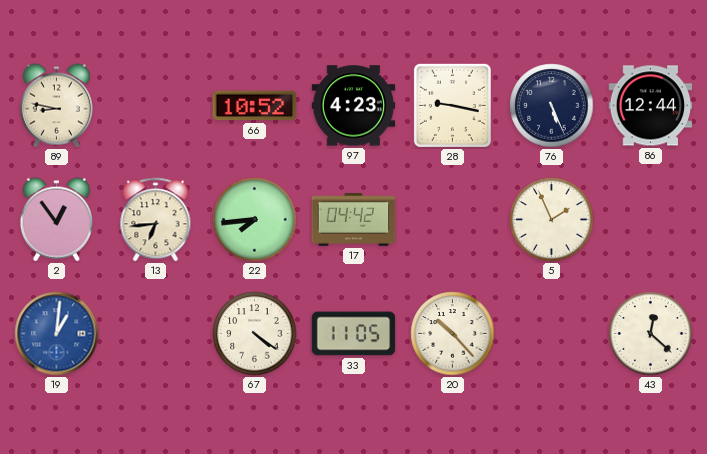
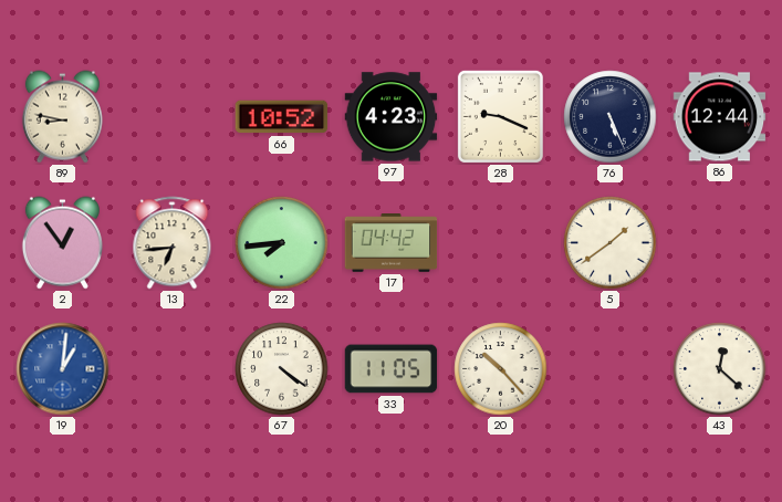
28: 9:17 -> 9:19
5: 1:56 -> 1:39
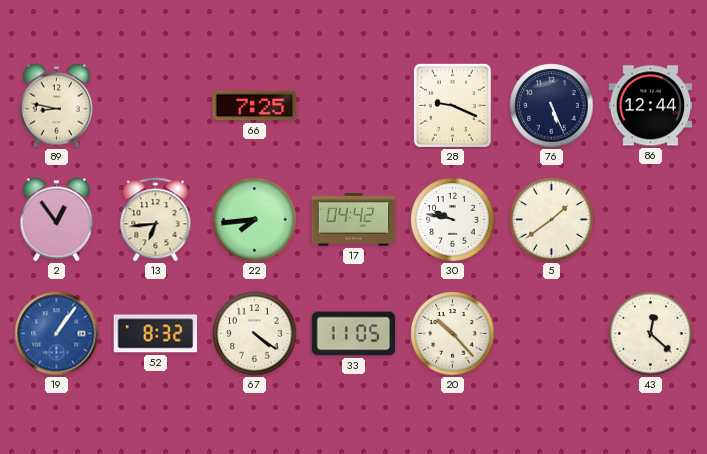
66: 10:52 -> 7:25
97: 4:23 -> none
30: none -> 9:47
19: 1:01 -> 1:06
52: none -> 8:32
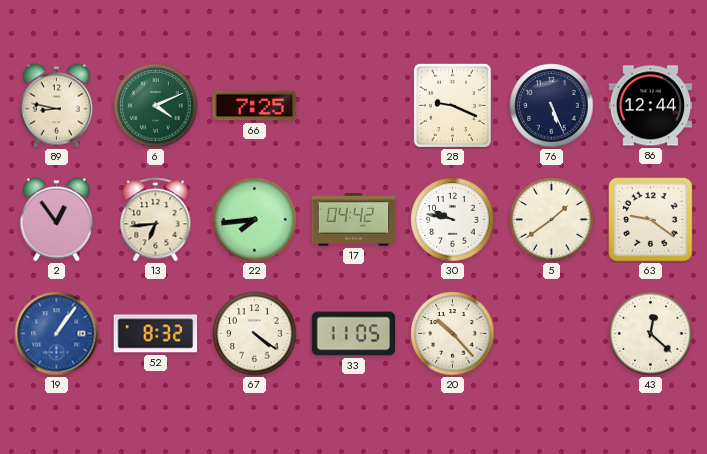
6: none -> 4:11
63: none -> 9:21
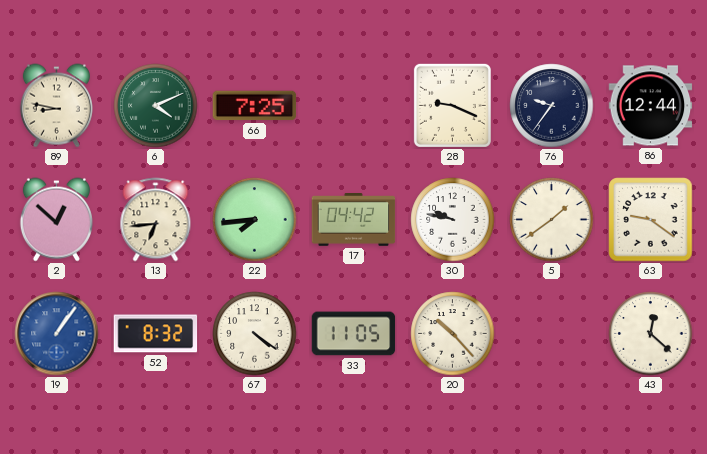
76: 5:26 -> 9:36
2: 12:54 -> 12:52
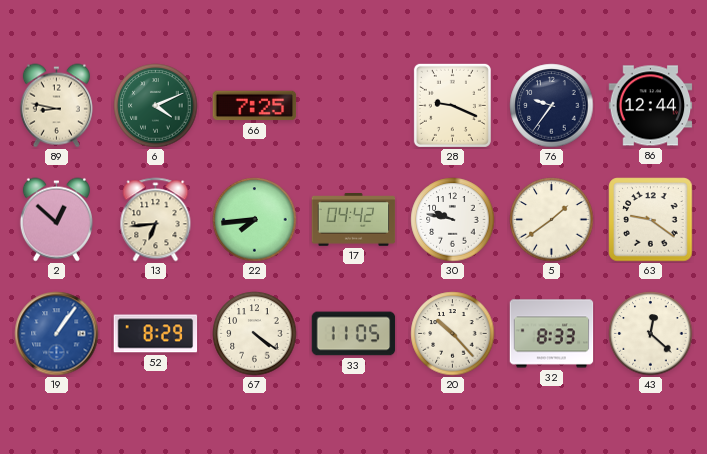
52: 8:32 -> 8:29
32: none -> 8:33
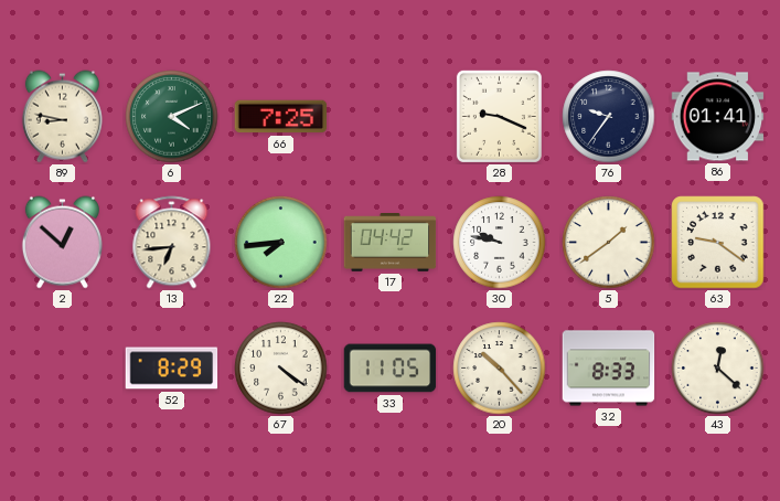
86: 12:44 -> 01:41
19: 1:06 -> none
